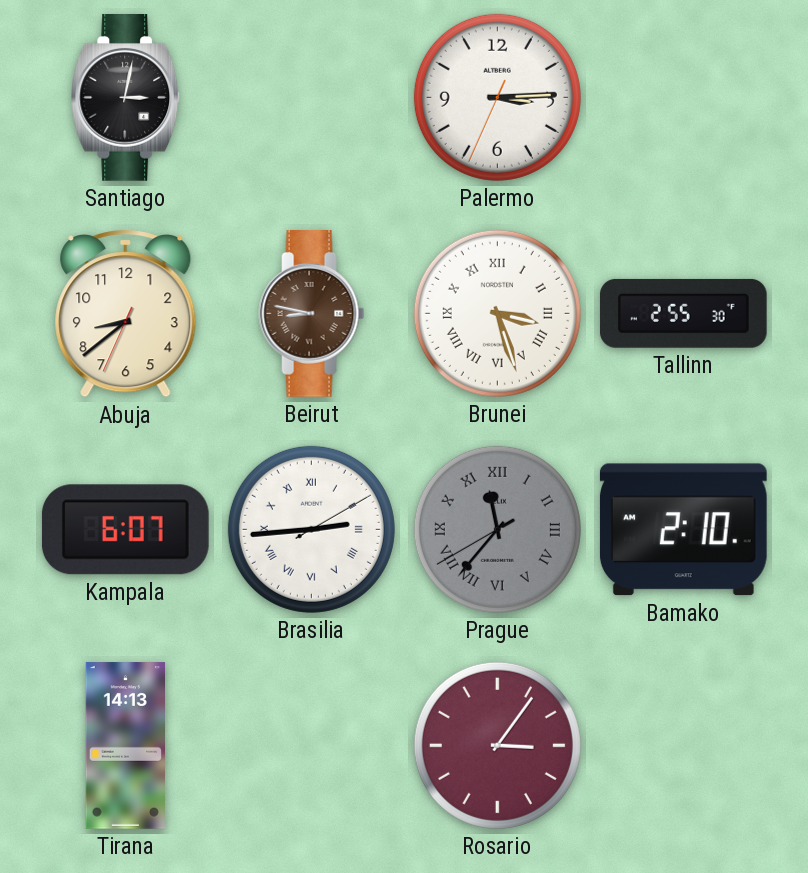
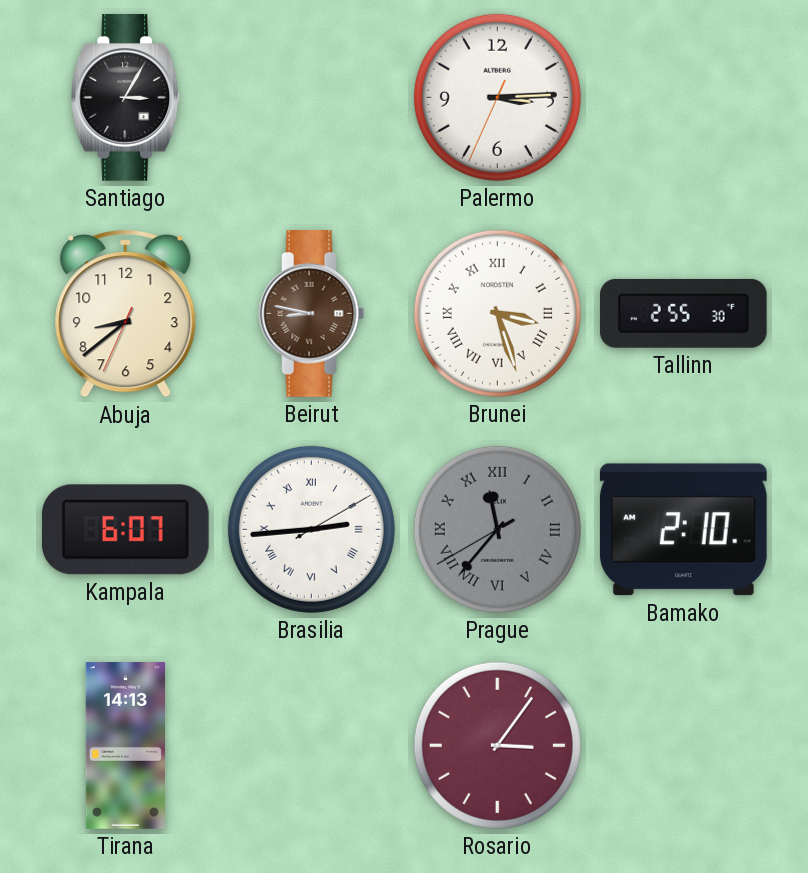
Santiago: 3:02 -> 3:05
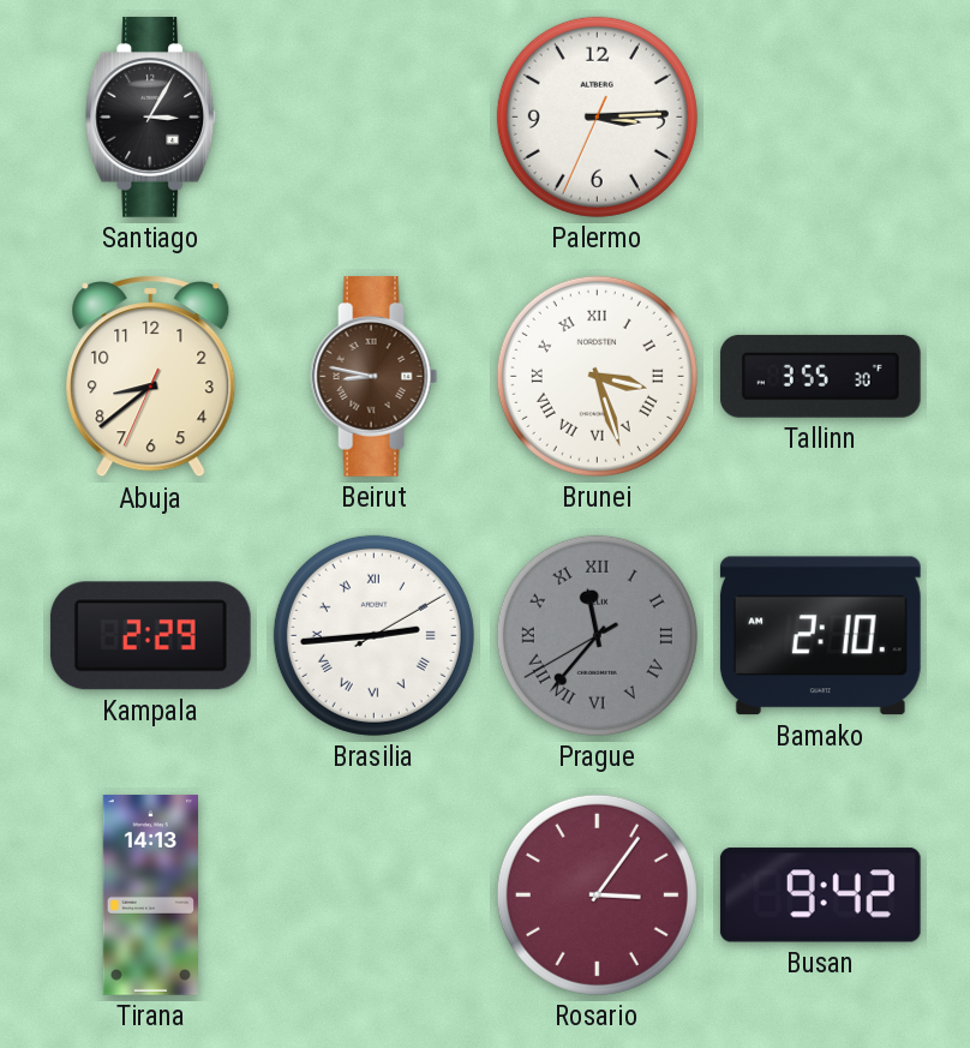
Tallinn: 2:55 -> 3:55
Kampala: 6:07 -> 2:29
Busan: none -> 9:42
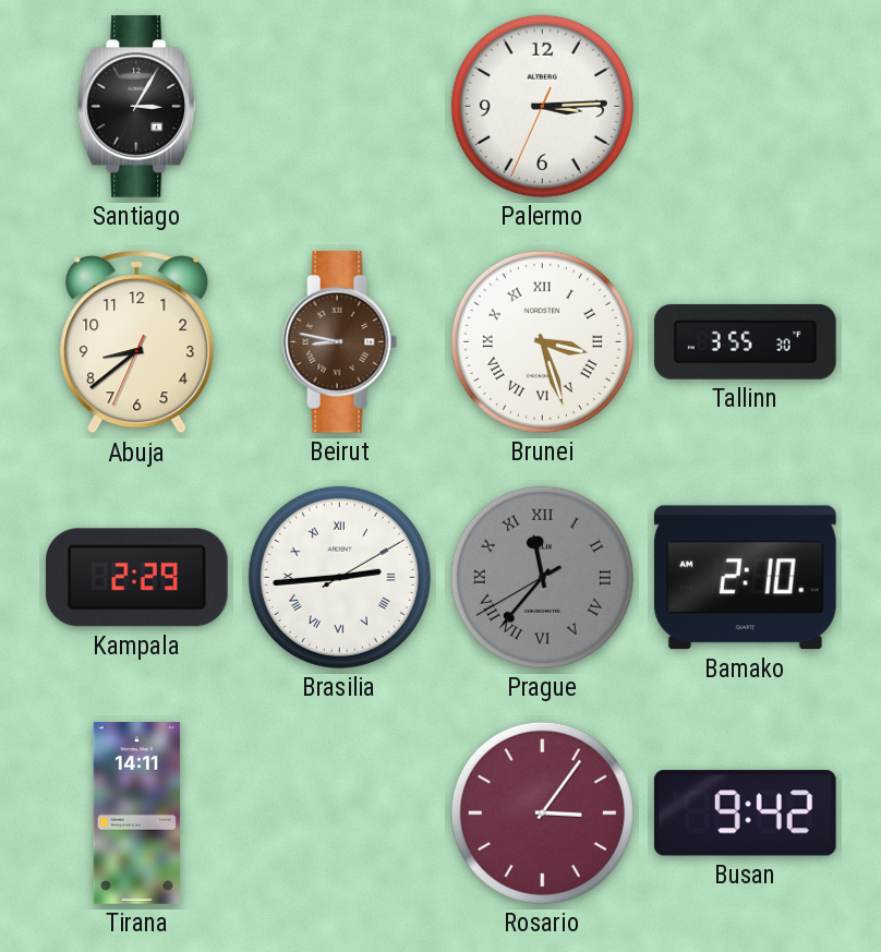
Tirana: 14:13 -> 14:11
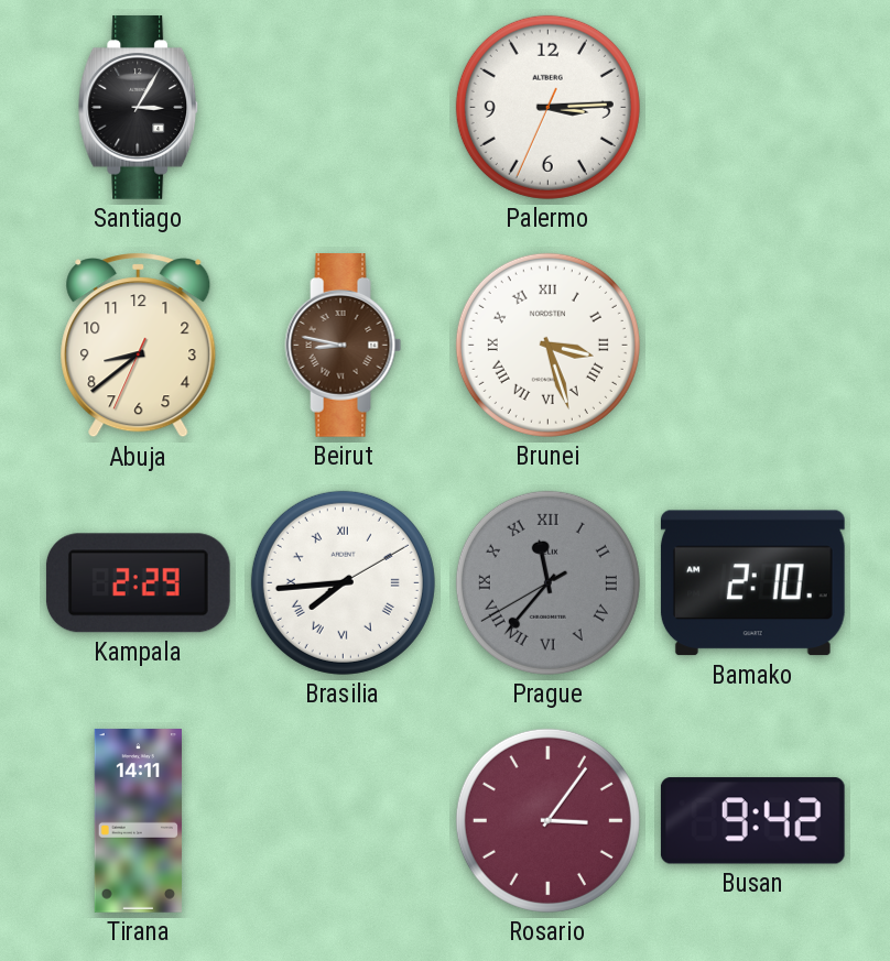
Tallinn: 3:55 -> none
Brasilia: 2:44 -> 7:44
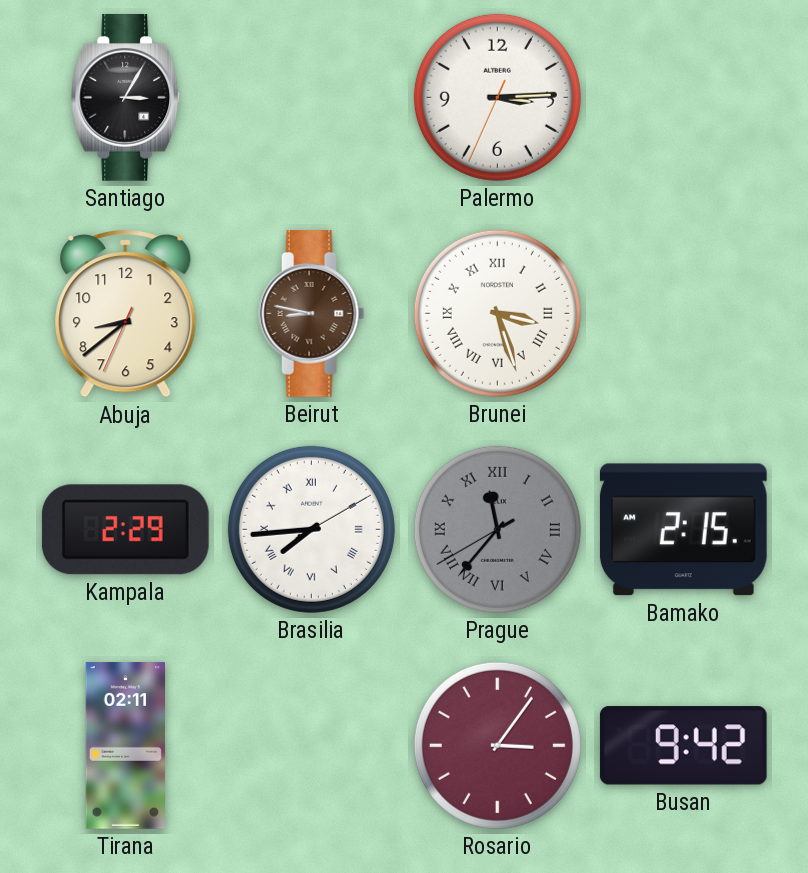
Bamako: 2:10 -> 2:15
Tirana: 14:11 -> 02:11
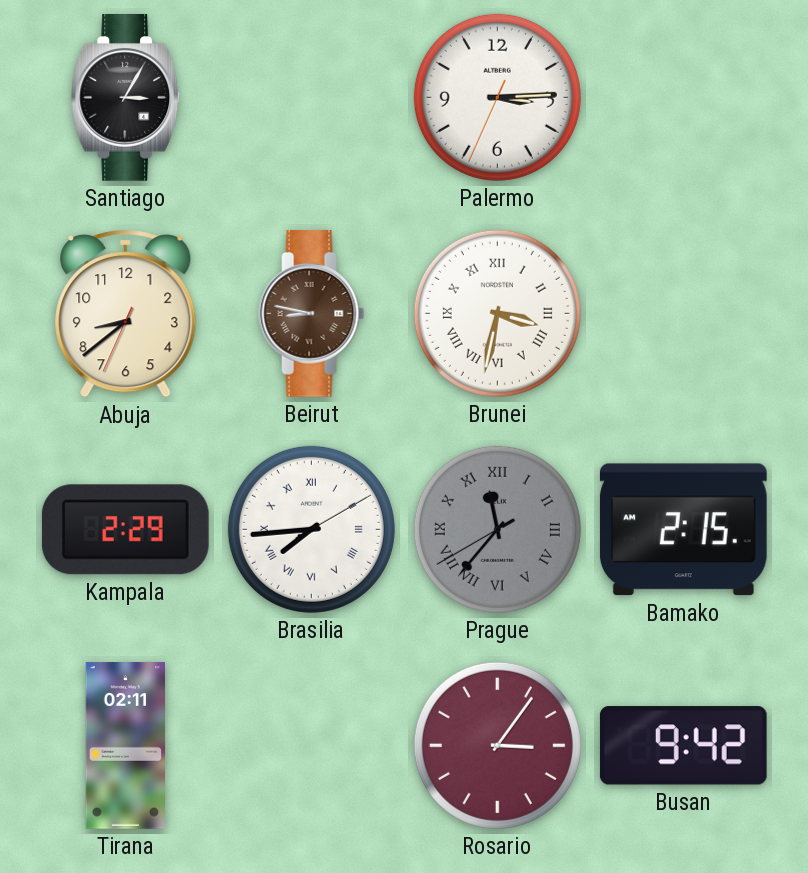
Brunei: 3:27 -> 3:32
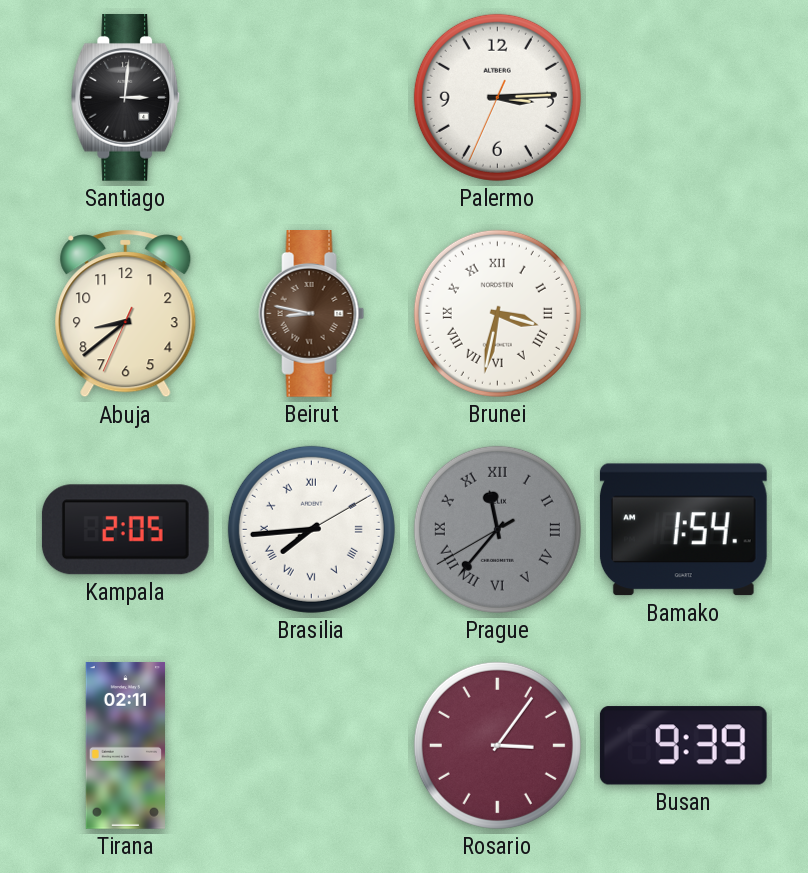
Santiago: 3:05 -> 3:01
Kampala: 2:29 -> 2:05
Bamako: 2:15 -> 1:54
Busan: 9:42 -> 9:39
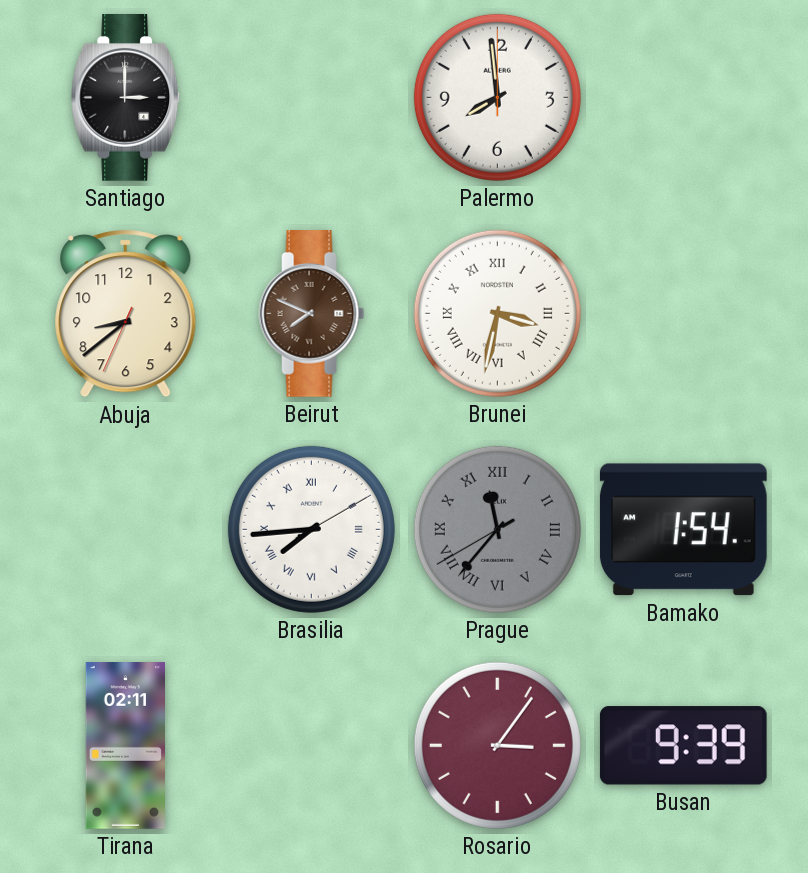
Santiago: 3:01 -> 3:00
Palermo: 3:14 -> 7:59
Beirut: 8:47 -> 7:49
Kampala: 2:05 -> none
